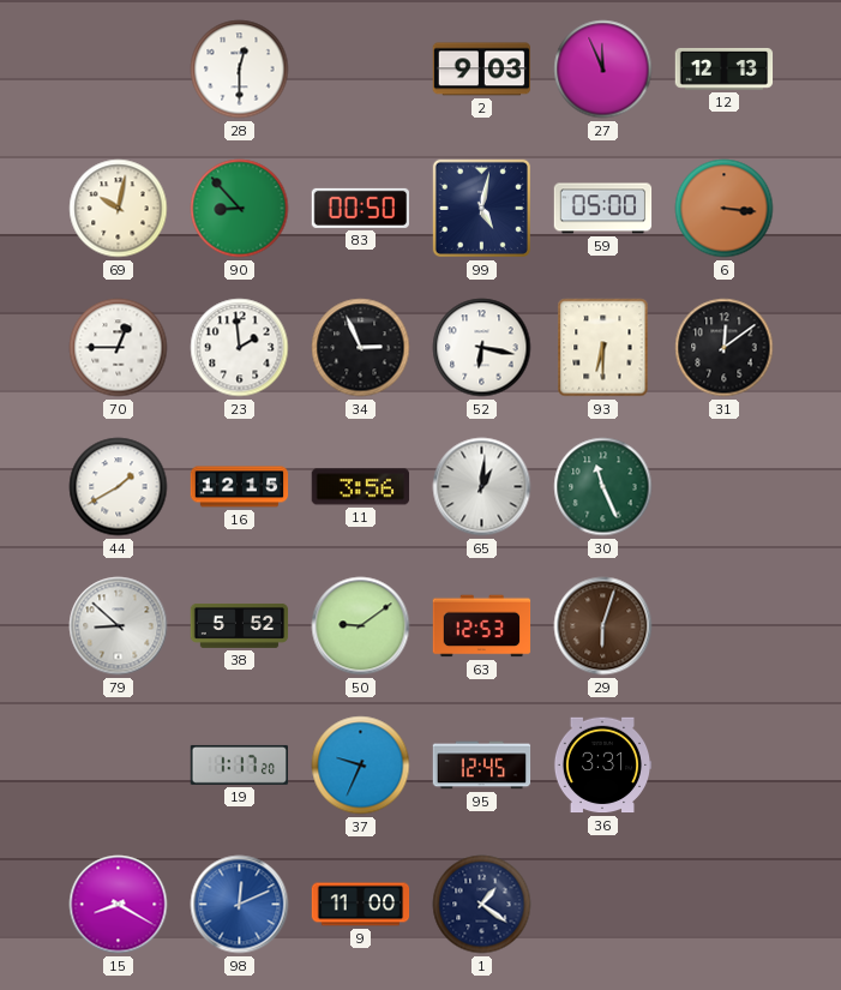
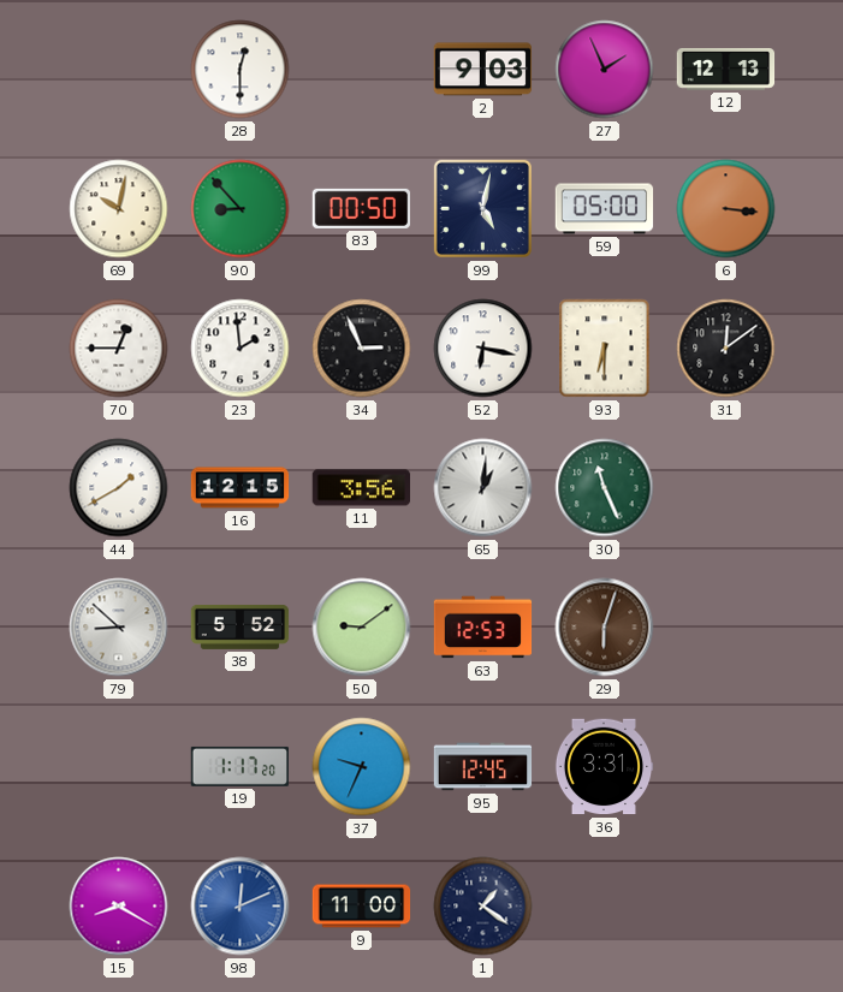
27: 11:56 -> 1:56
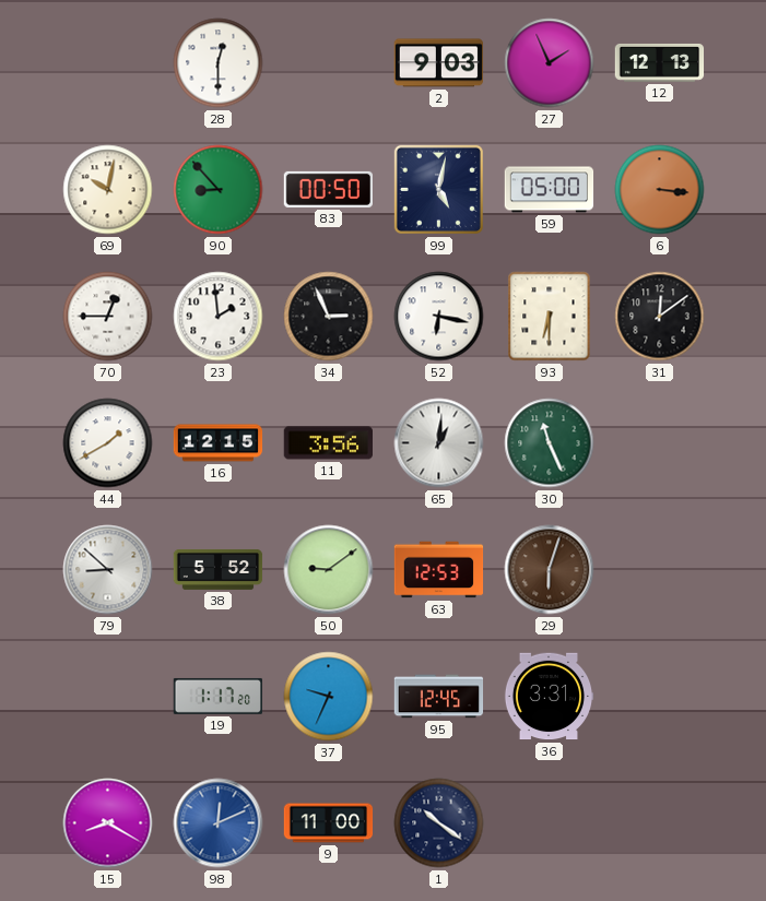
1: 1:21 -> 10:21
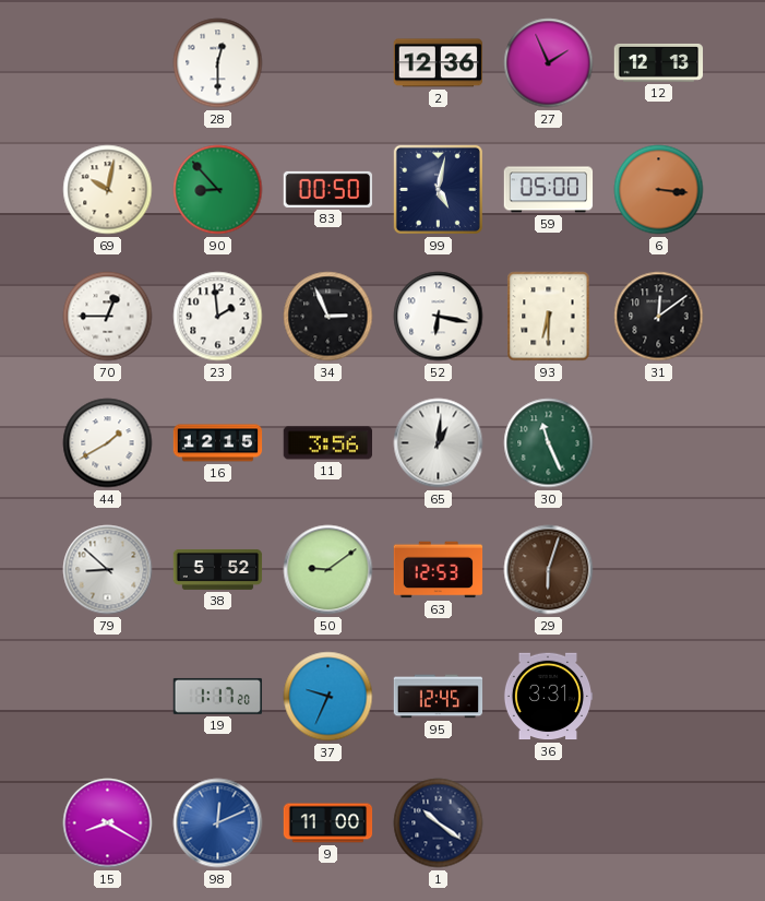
2: 9:03 -> 12:36
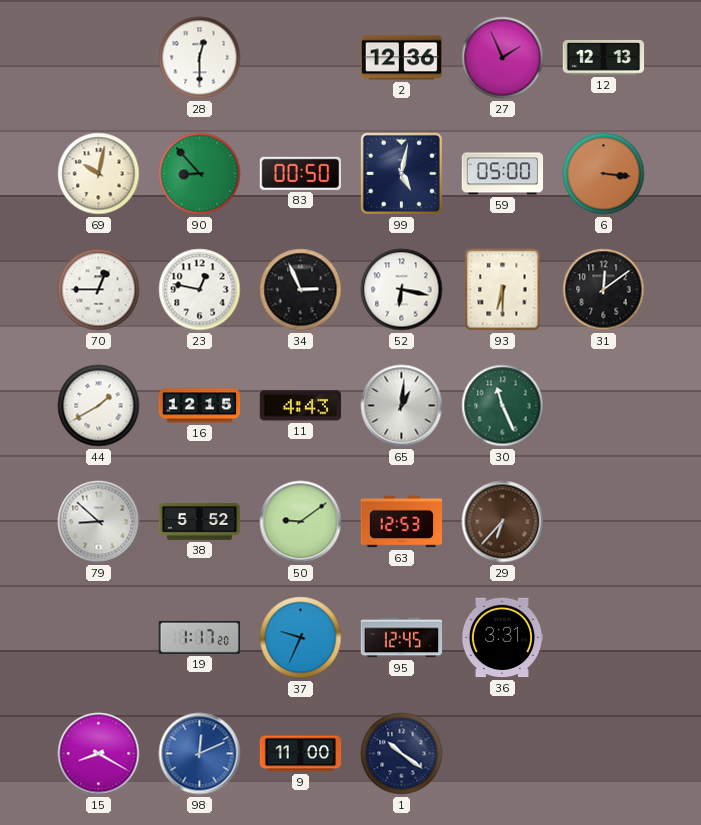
23: 1:59 -> 12:47
11: 3:56 -> 4:43
29: 6:03 -> 6:37
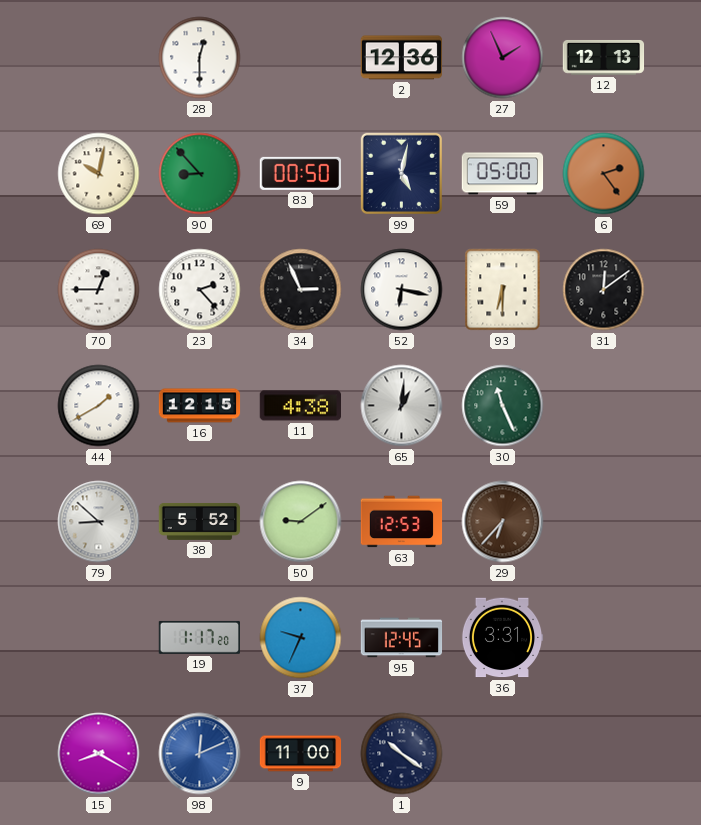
6: 3:16 -> 2:24
23: 12:47 -> 2:23
11: 4:43 -> 4:38
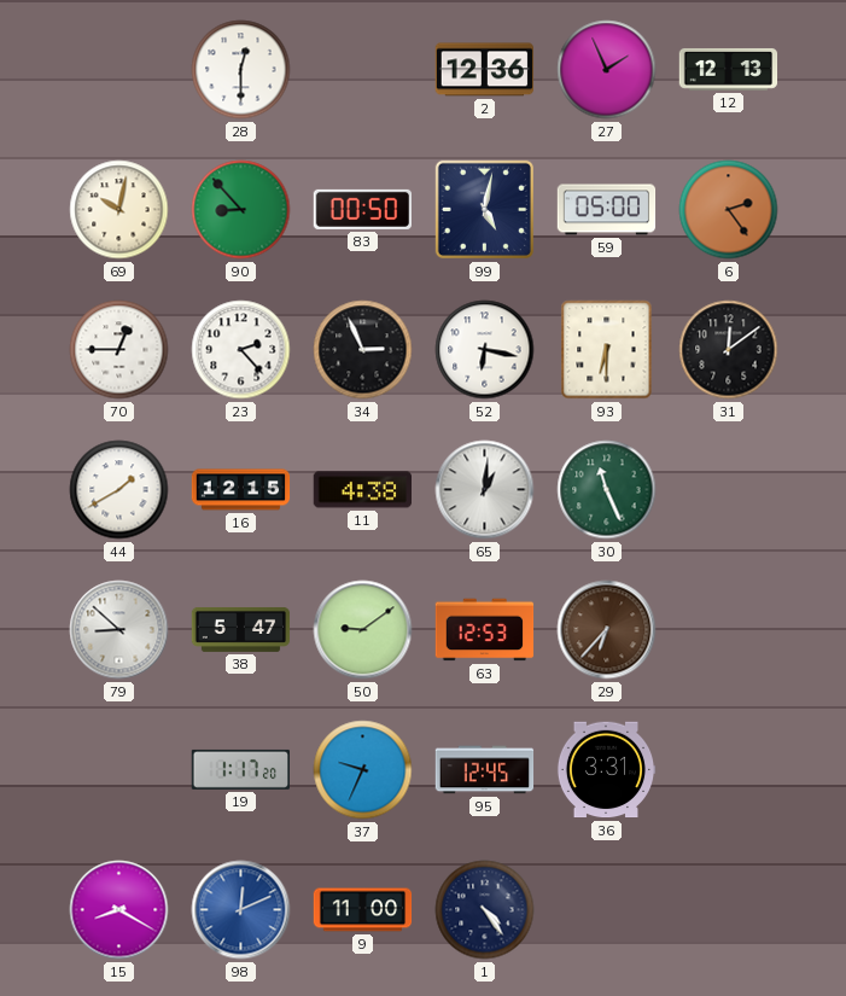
38: 5:52 -> 5:47
1: 10:21 -> 4:24
